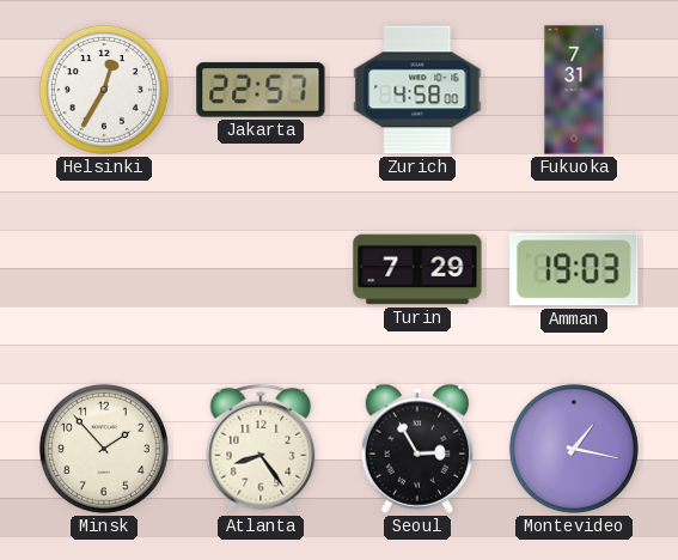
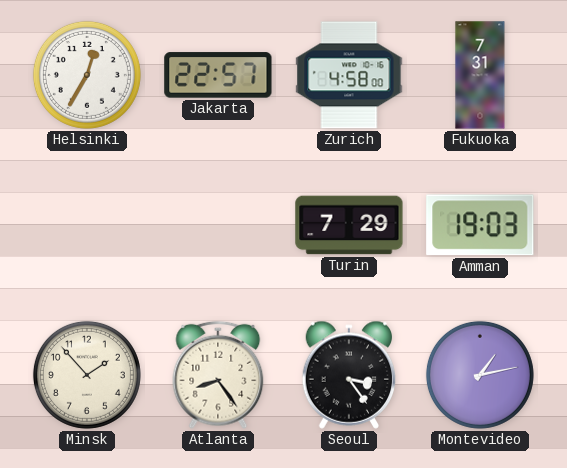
Seoul: 2:55 -> 3:24
Montevideo: 1:17 -> 1:13
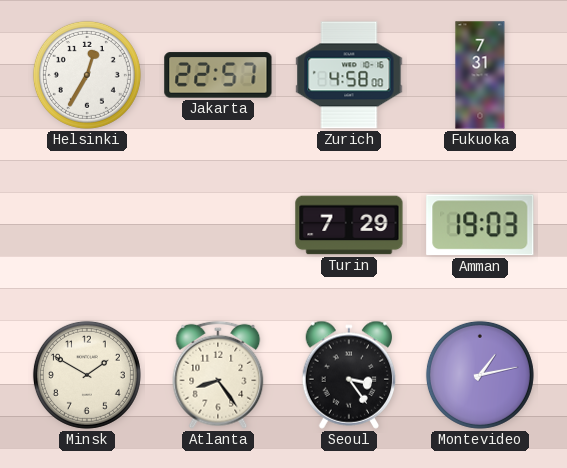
Minsk: 1:53 -> 1:50
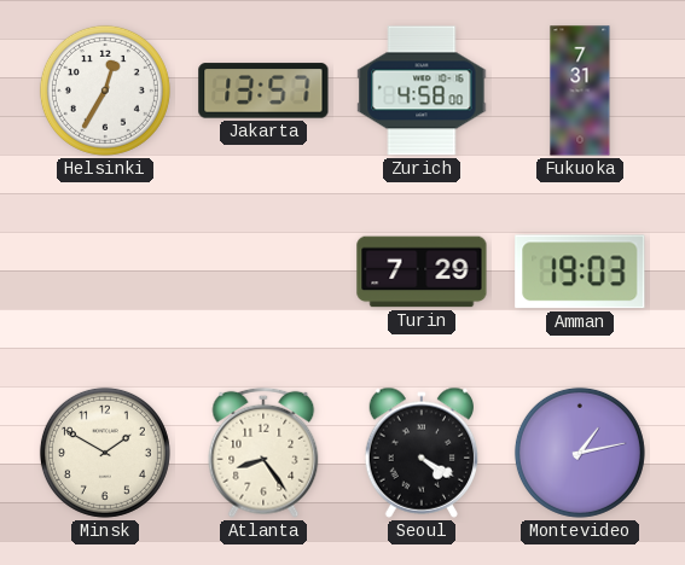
Jakarta: 22:57 -> 13:57
Seoul: 3:24 -> 4:20
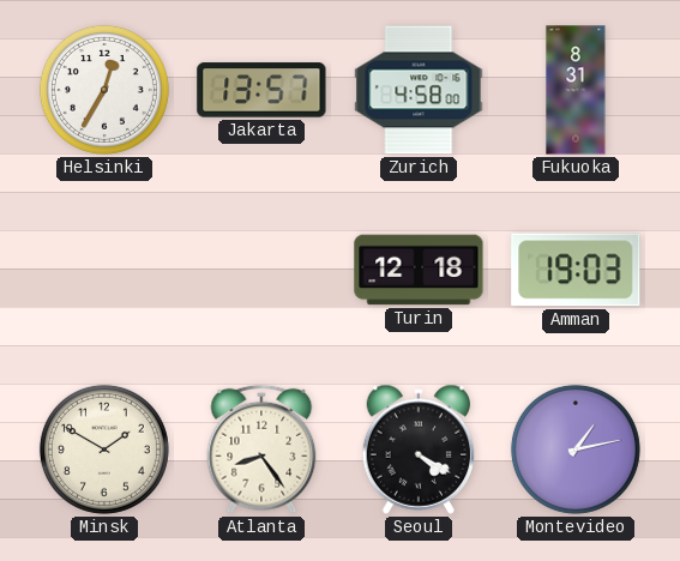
Fukuoka: 7:31 -> 8:31
Turin: 7:29 -> 12:18
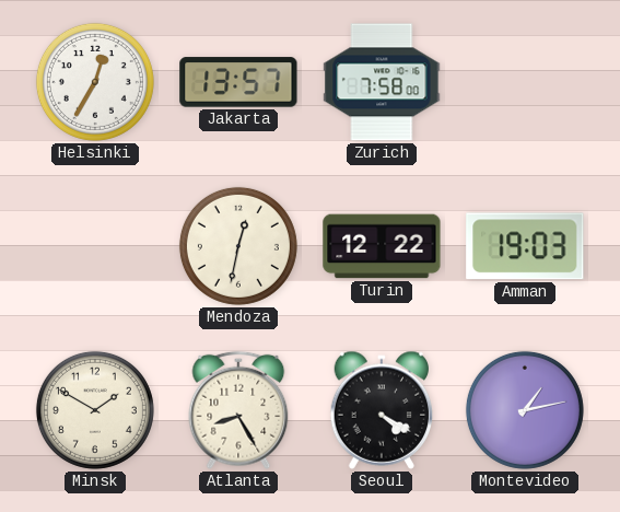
Zurich: 4:58 -> 7:58
Fukuoka: 8:31 -> none
Mendoza: none -> 12:32
Turin: 12:18 -> 12:22
Atlanta: 8:24 -> 8:25
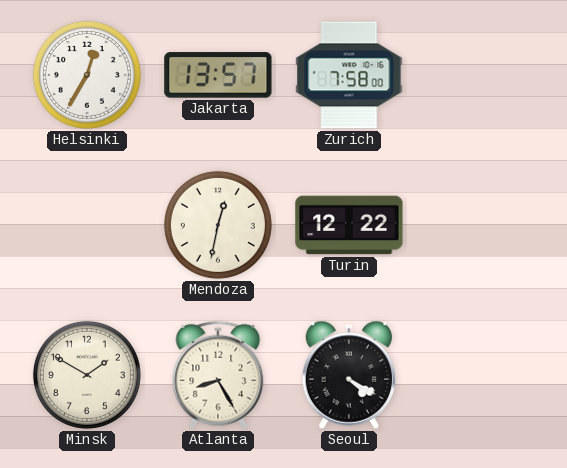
Amman: 19:03 -> none
Montevideo: 1:13 -> none
